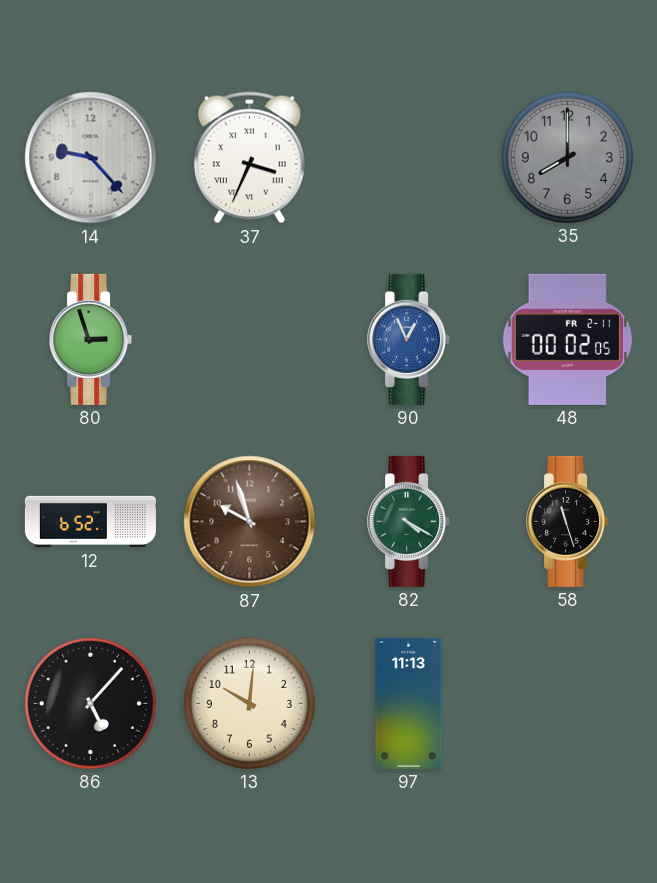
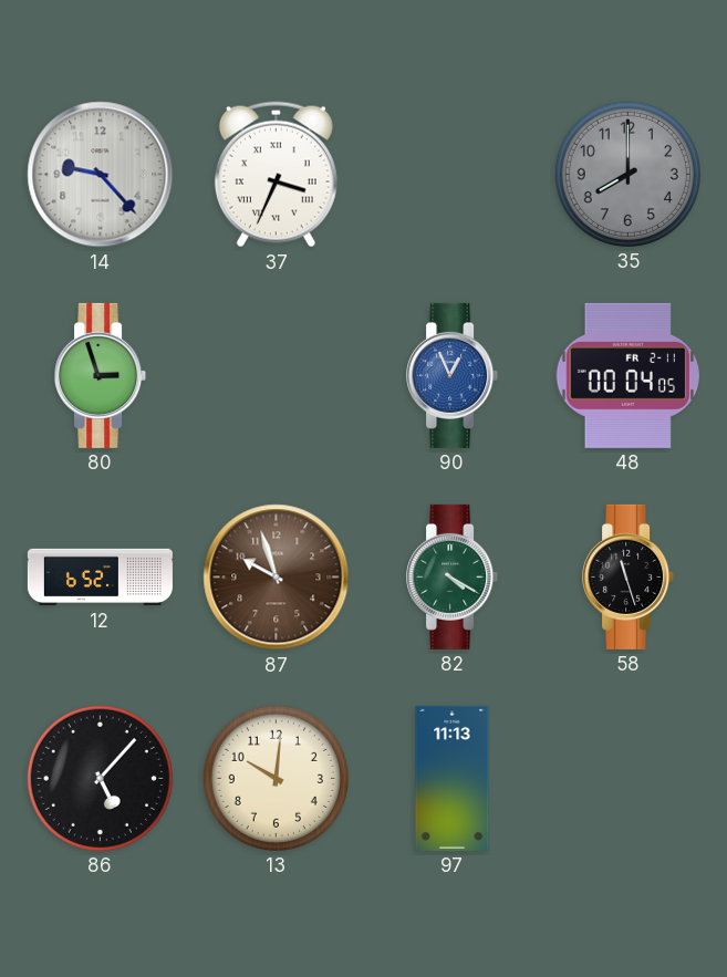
48: 00:02 -> 00:04
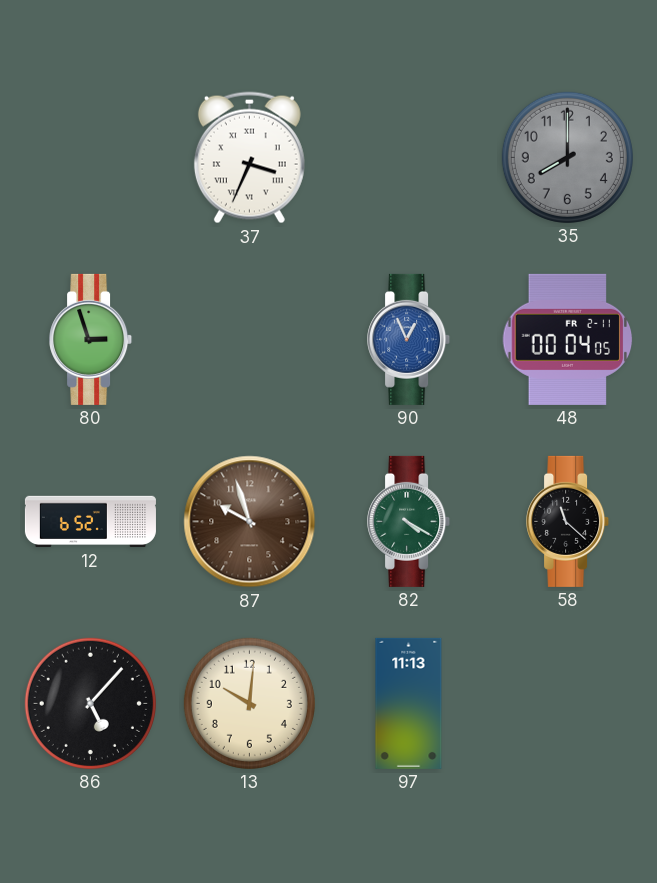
14: 9:23 -> none
58: 11:27 -> 11:22
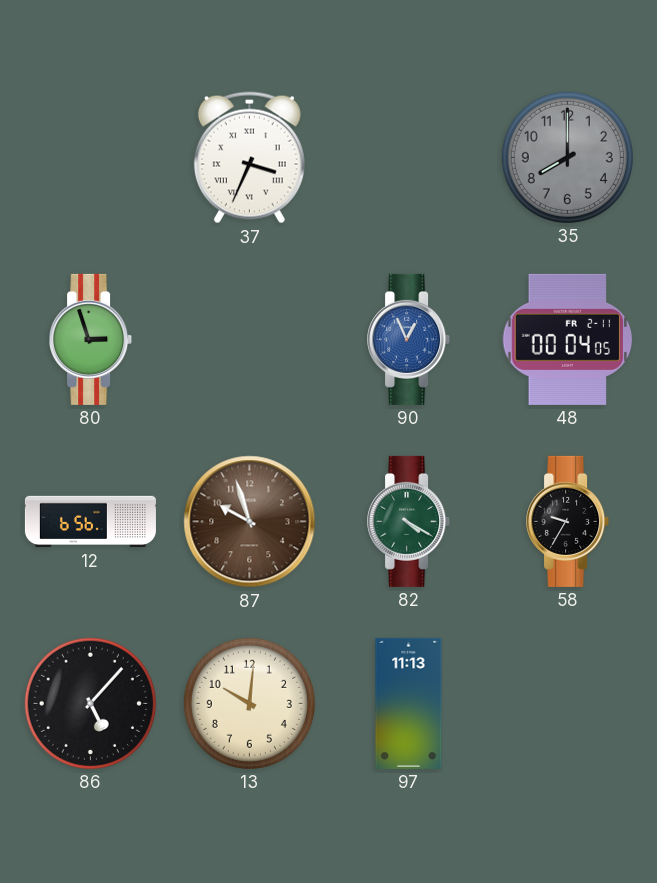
12: 6:52 -> 6:56
58: 11:22 -> 9:35
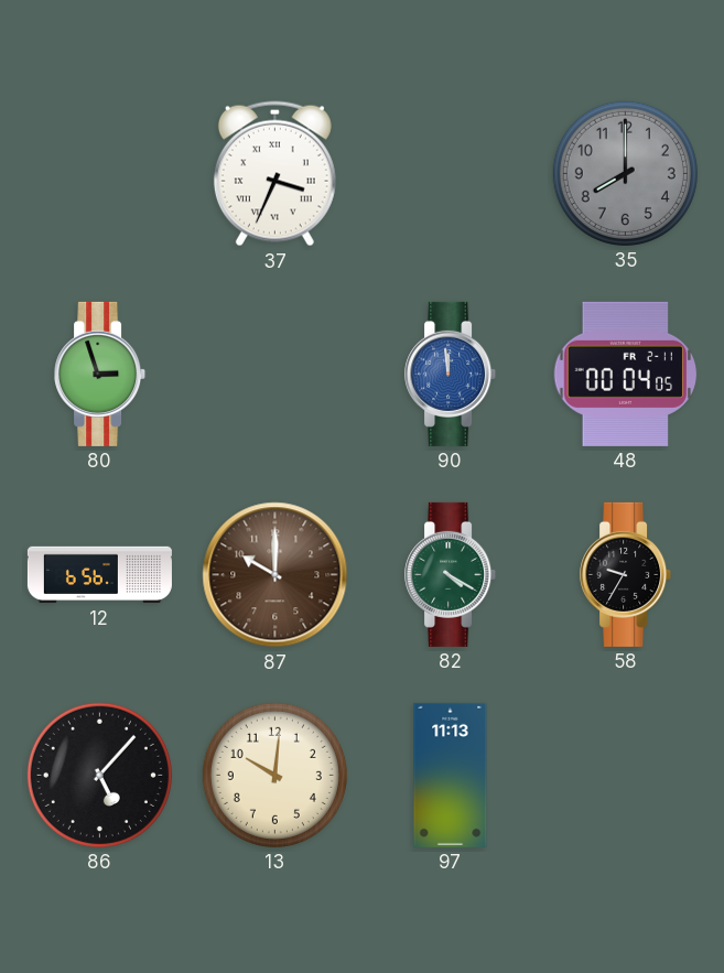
90: 12:56 -> 11:59
87: 9:57 -> 10:00
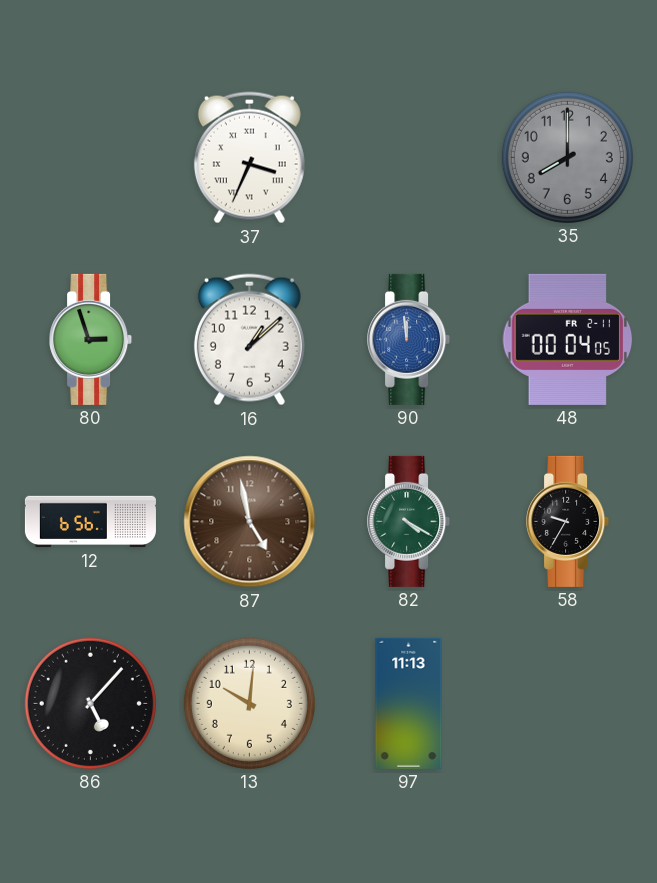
16: none -> 1:08
87: 10:00 -> 4:58
